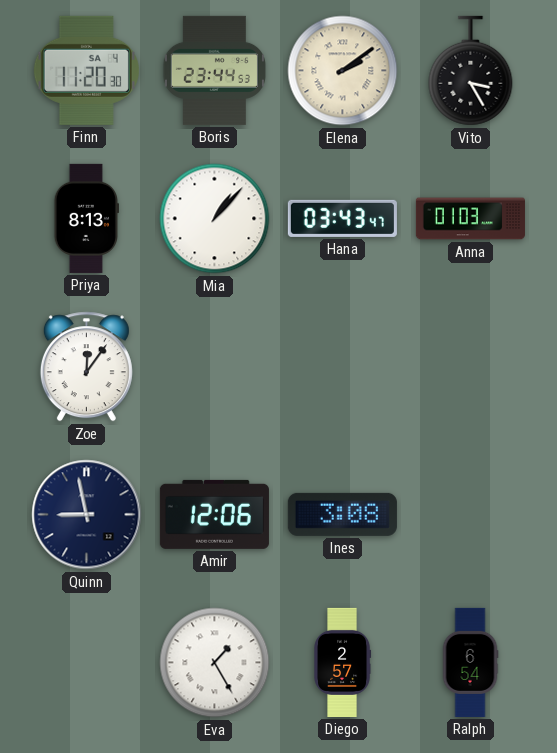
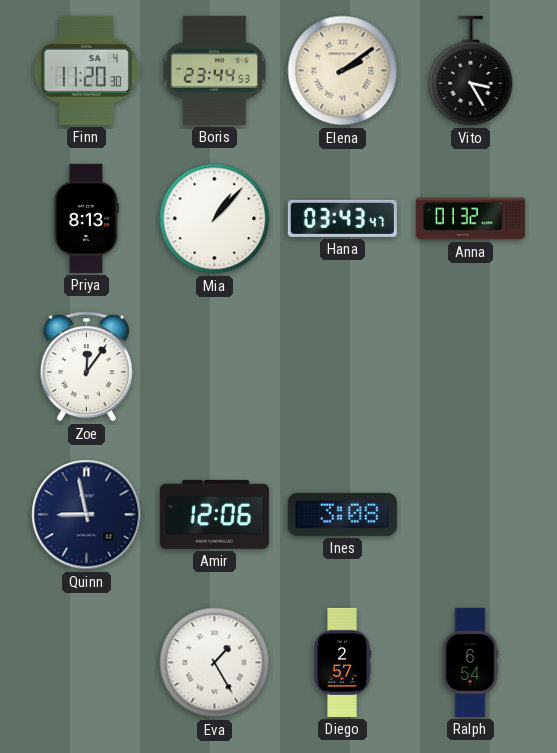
Anna: 01:03 -> 01:32
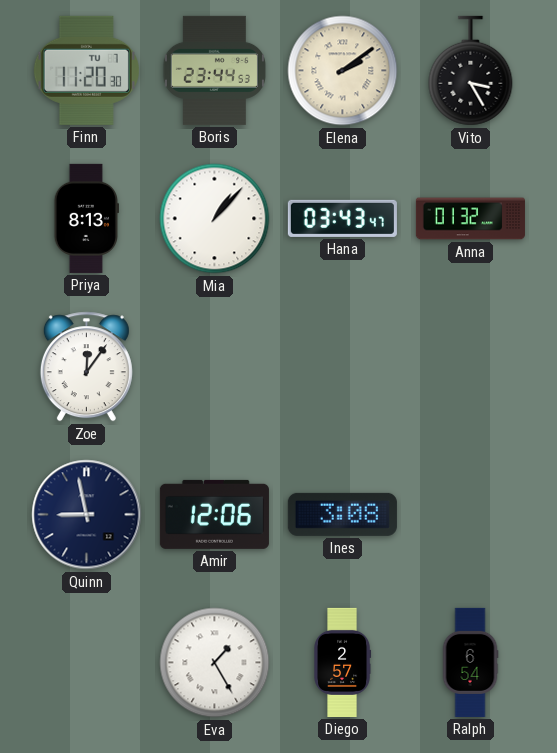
Finn date: SA 4 -> TU 7
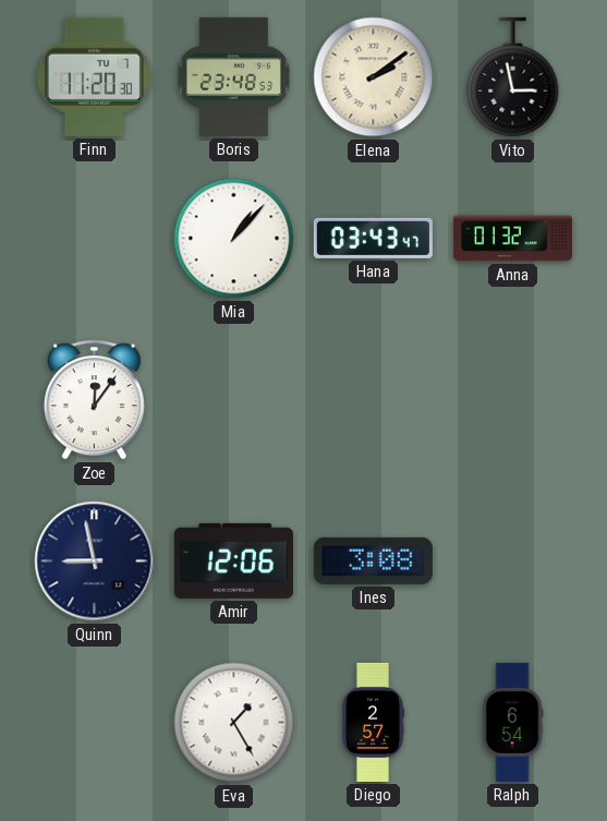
Boris: 23:44 -> 23:48
Vito: 3:25 -> 2:58
Priya: 8:13 -> none
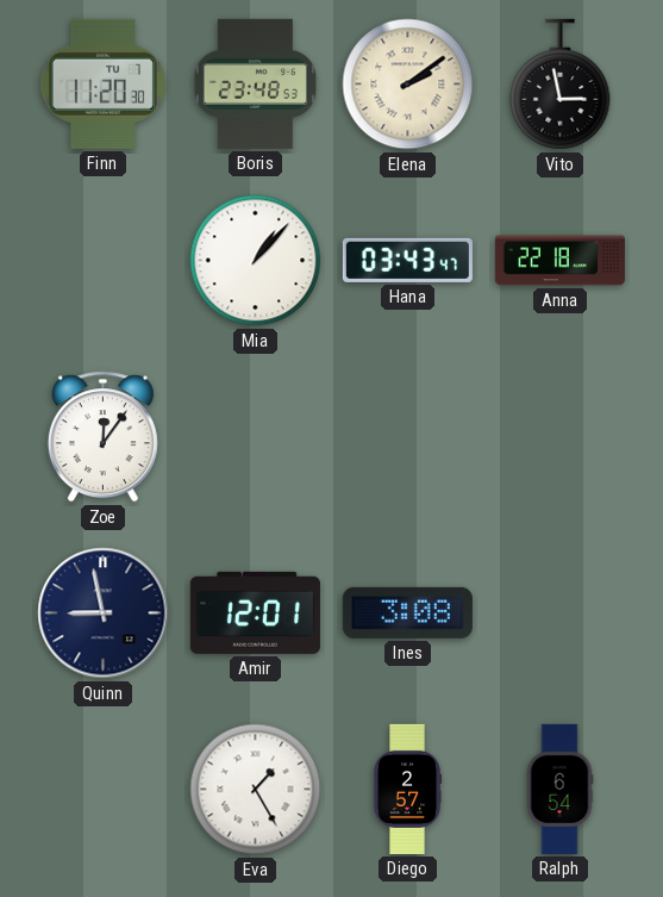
Anna: 01:32 -> 22:18
Amir: 12:06 -> 12:01
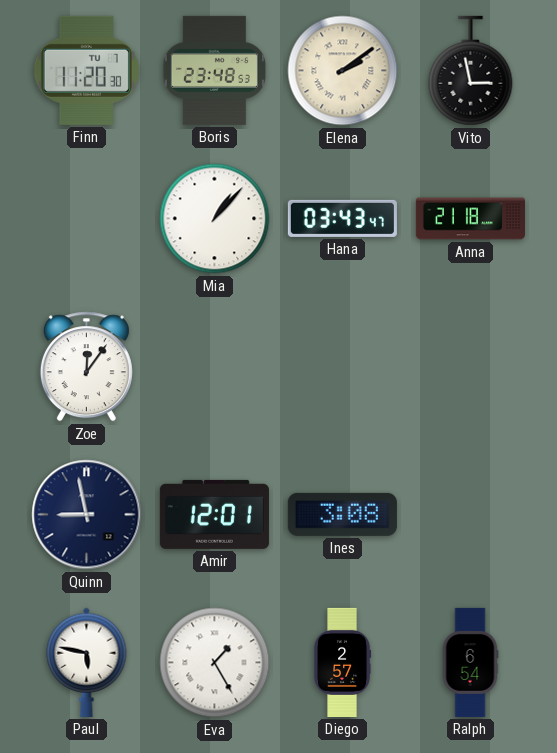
Anna: 22:18 -> 21:18
Paul: none -> 5:47
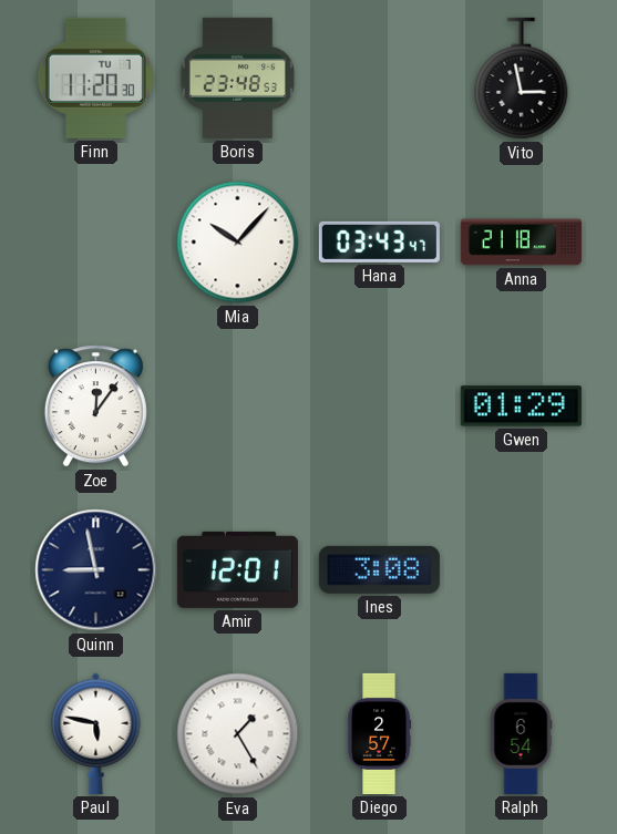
Elena: 2:09 -> none
Mia: 1:07 -> 10:07
Gwen: none -> 01:29
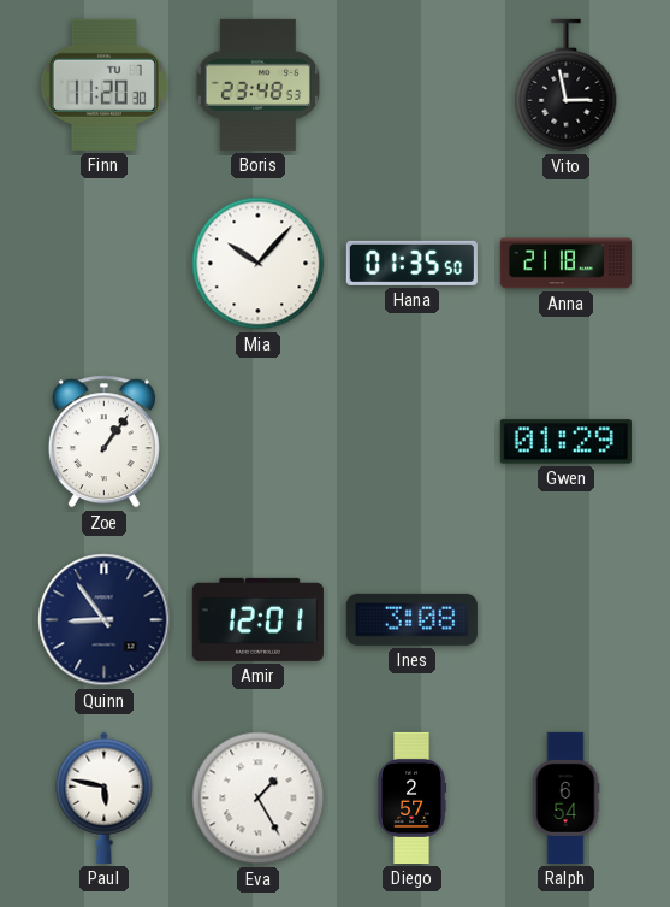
Hana: 03:43 -> 01:35
Zoe: 12:06 -> 1:06
Quinn: 8:58 -> 8:54
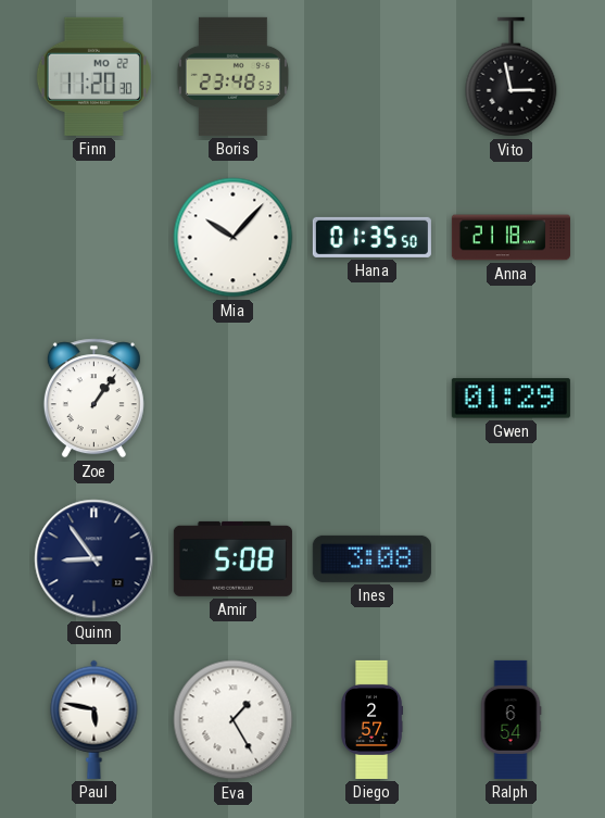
Finn date: TU 7 -> MO 22
Amir: 12:01 -> 5:08
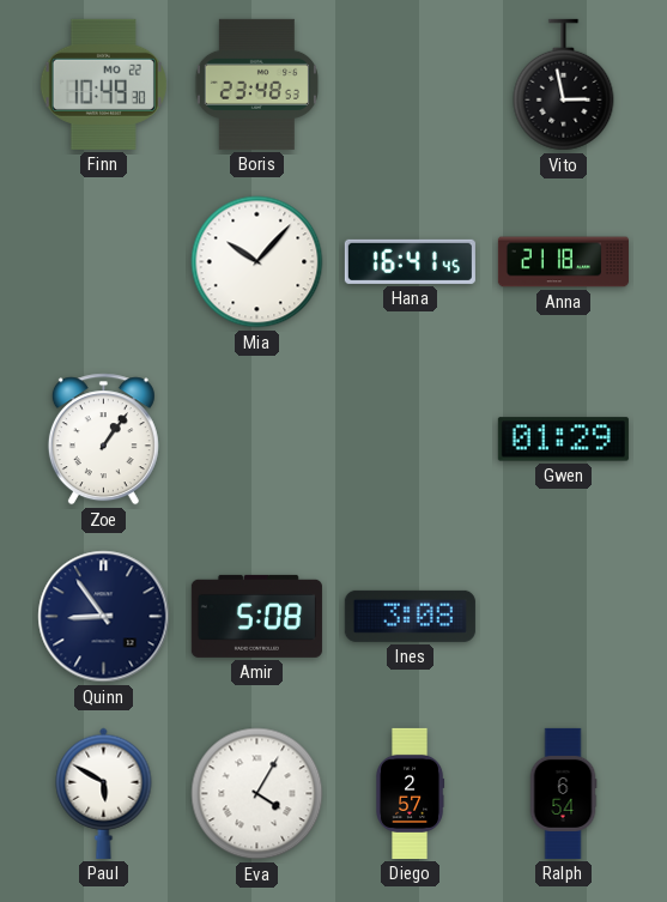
Finn: 11:20 -> 10:49
Hana: 01:35 -> 16:41
Paul: 5:47 -> 5:50
Eva: 1:25 -> 4:05
